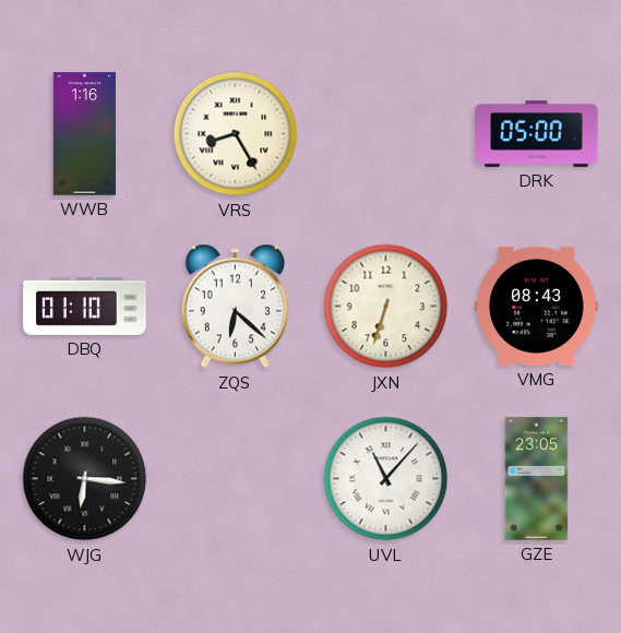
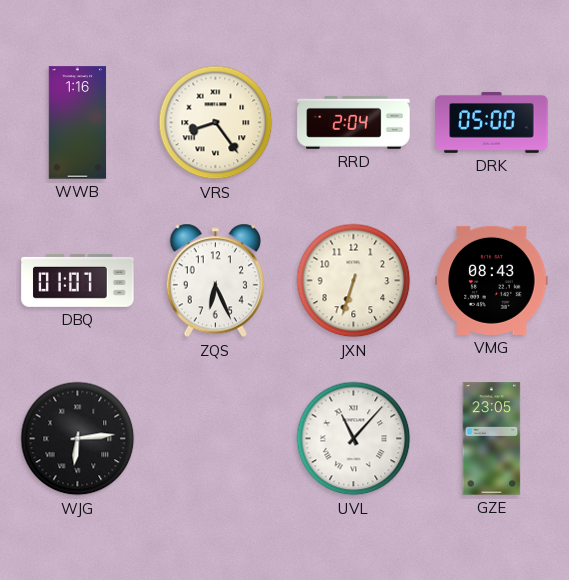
VRS: 8:25 -> 8:24
RRD: none -> 2:04
DBQ: 01:10 -> 01:07
ZQS: 6:22 -> 6:26
WJG: 6:16 -> 6:14
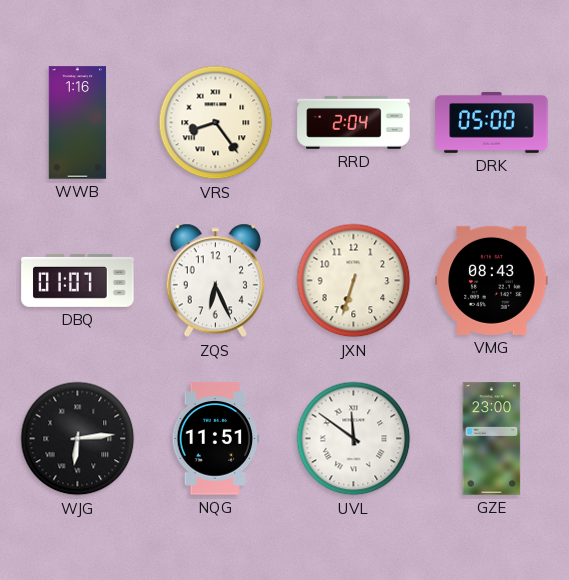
NQG: none -> 11:51
UVL: 11:07 -> 11:51
GZE: 23:05 -> 23:00
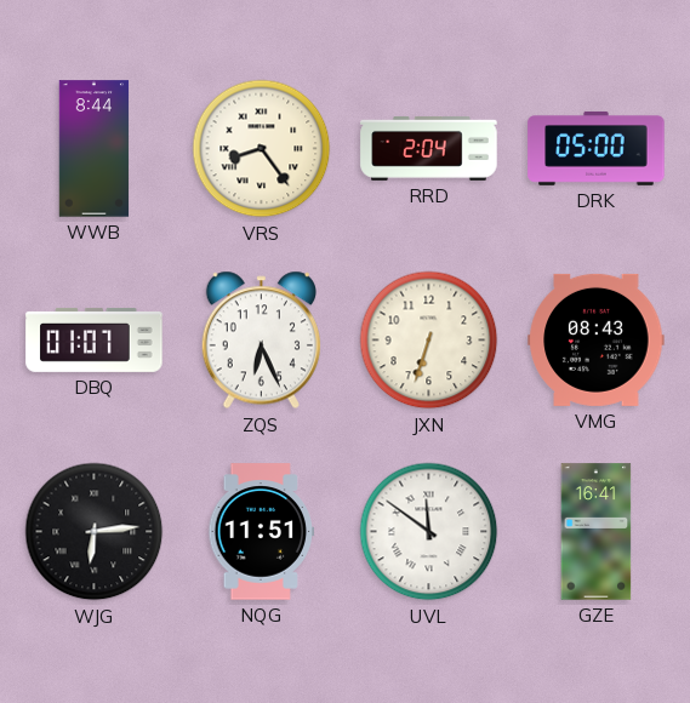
WWB: 1:16 -> 8:44
GZE: 23:00 -> 16:41
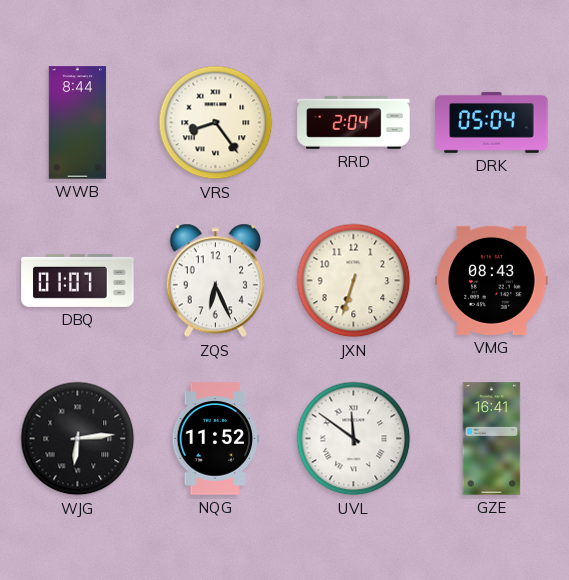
DRK: 05:00 -> 05:04
NQG: 11:51 -> 11:52
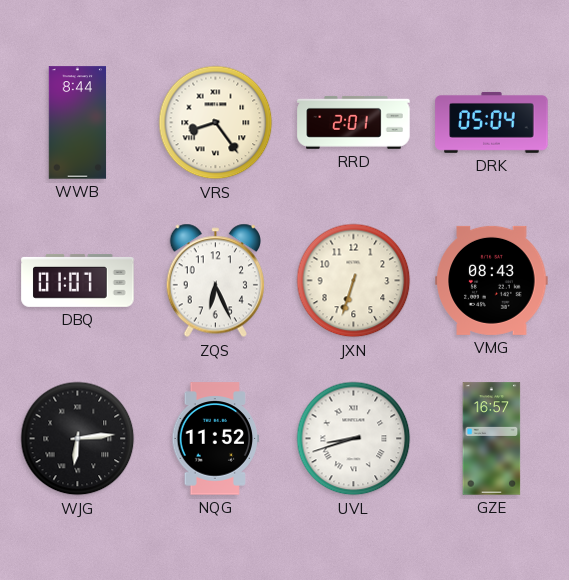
RRD: 2:04 -> 2:01
UVL: 11:51 -> 8:42
GZE: 16:41 -> 16:57
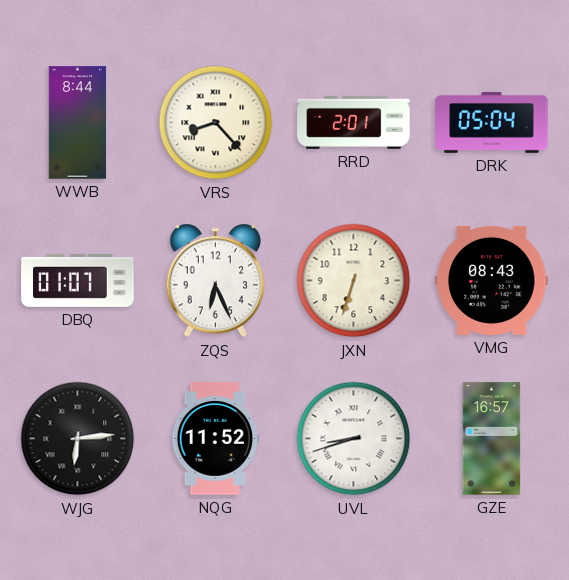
VRS: 8:24 -> 8:23
